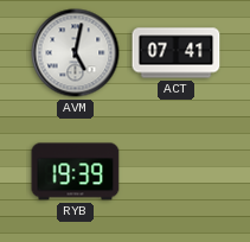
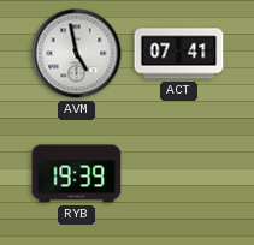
AVM: 5:02 -> 4:58
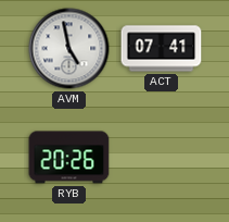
RYB: 19:39 -> 20:26
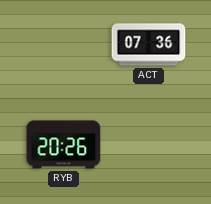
AVM: 4:58 -> none
ACT: 07:41 -> 07:36
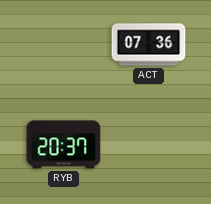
RYB: 20:26 -> 20:37
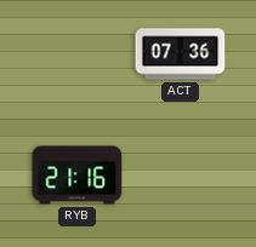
RYB: 20:37 -> 21:16
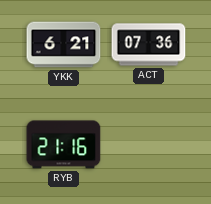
YKK: none -> 6:21
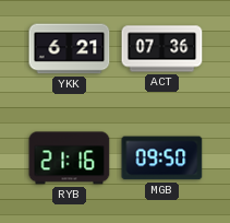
MGB: none -> 09:50
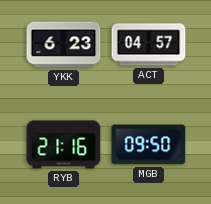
YKK: 6:21 -> 6:23
ACT: 07:36 -> 04:57
